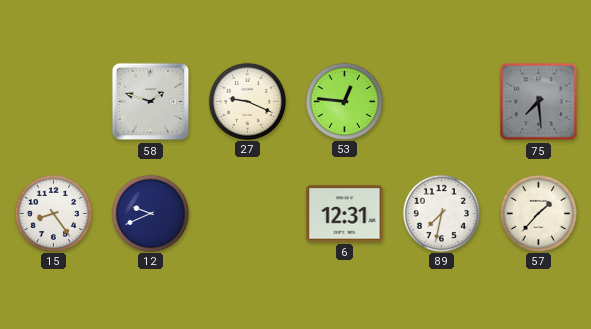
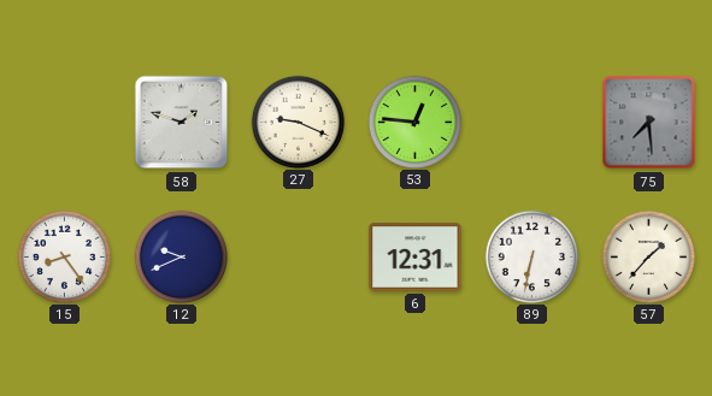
89: 7:32 -> 6:32
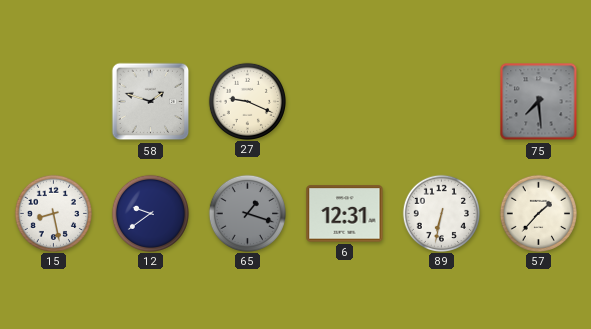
53: 12:46 -> none
15: 8:24 -> 8:28
12: 9:41 -> 9:39
65: none -> 1:18
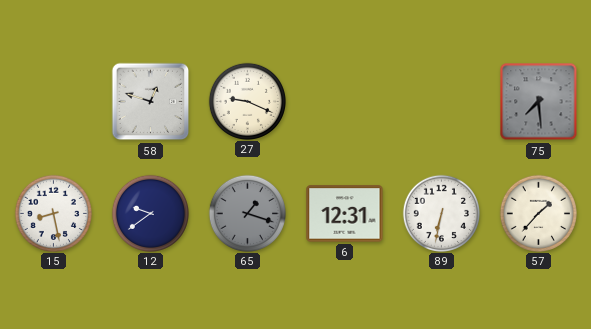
58: 1:48 -> 12:48
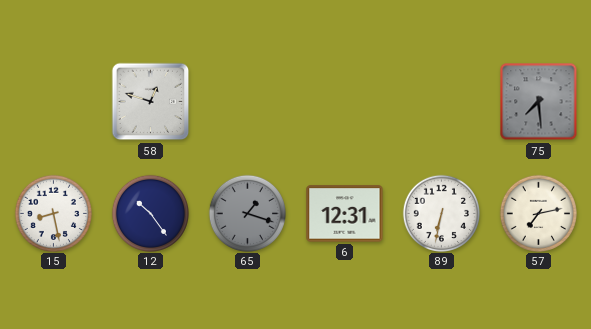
27: 9:19 -> none
12: 9:39 -> 10:24
57: 1:37 -> 7:13
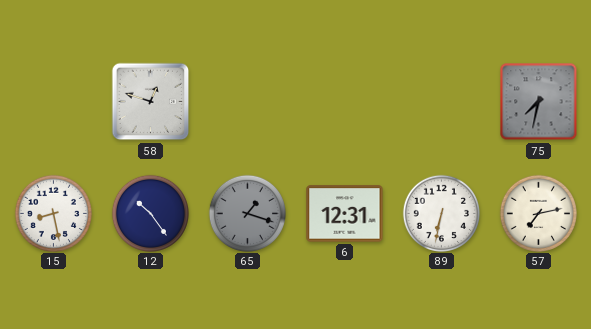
75: 7:29 -> 7:32
